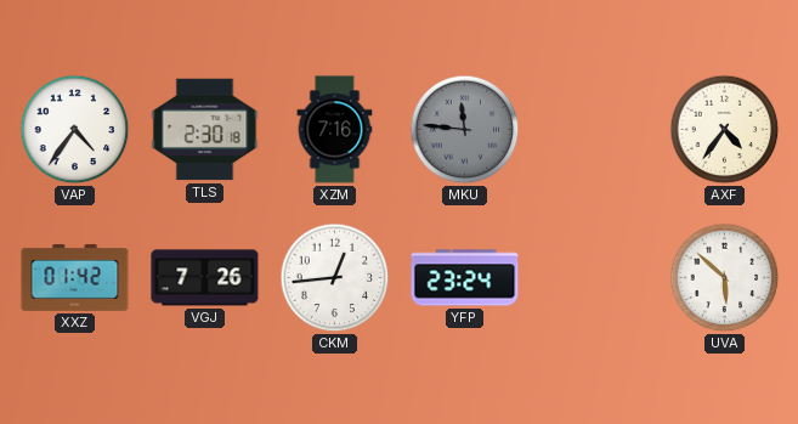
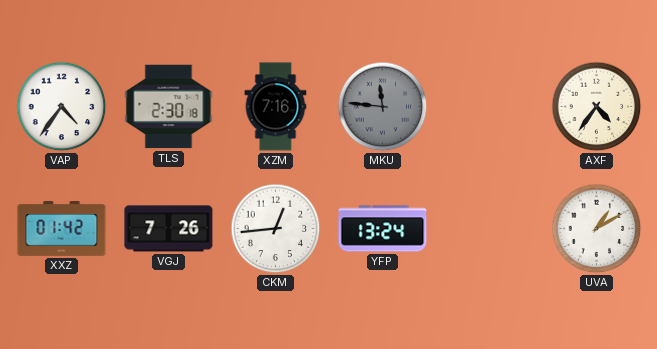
YFP: 23:24 -> 13:24
UVA: 5:52 -> 1:10
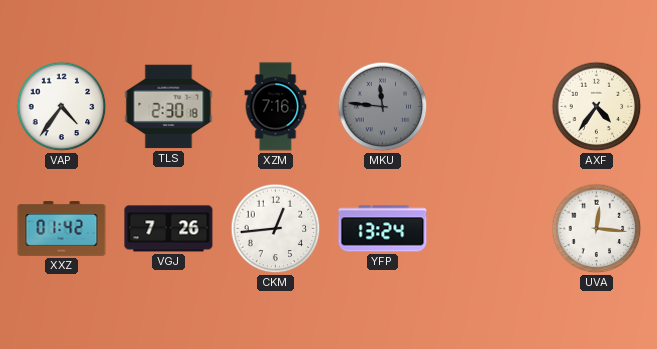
UVA: 1:10 -> 12:16
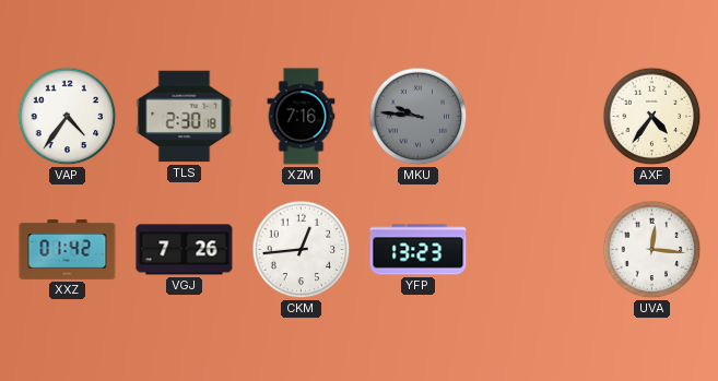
MKU: 11:46 -> 9:46
YFP: 13:24 -> 13:23
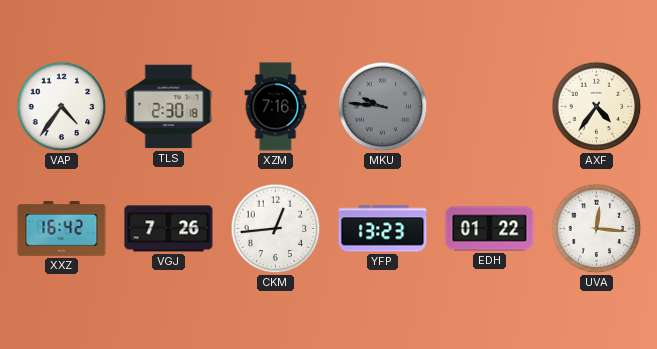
XXZ: 01:42 -> 16:42
EDH: none -> 01:22
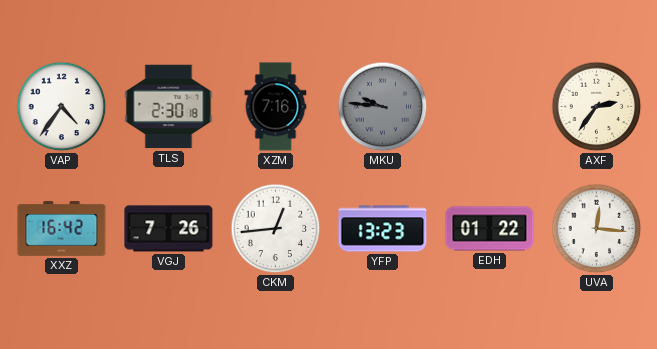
AXF: 4:36 -> 2:36
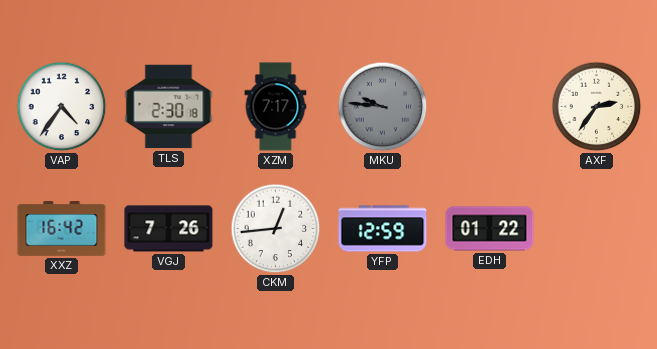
XZM: 7:16 -> 7:17
YFP: 13:23 -> 12:59
UVA: 12:16 -> none
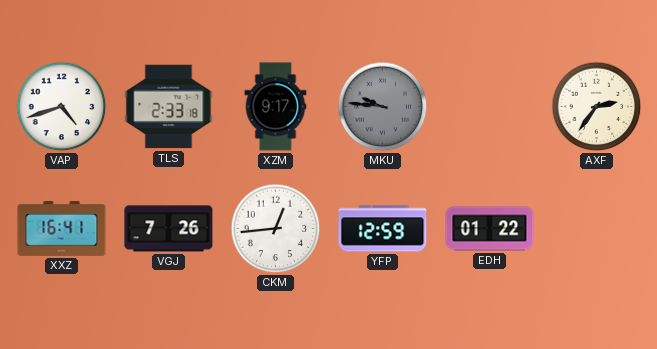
VAP: 4:36 -> 4:42
TLS: 2:30 -> 2:33
XZM: 7:17 -> 9:17
XXZ: 16:42 -> 16:41
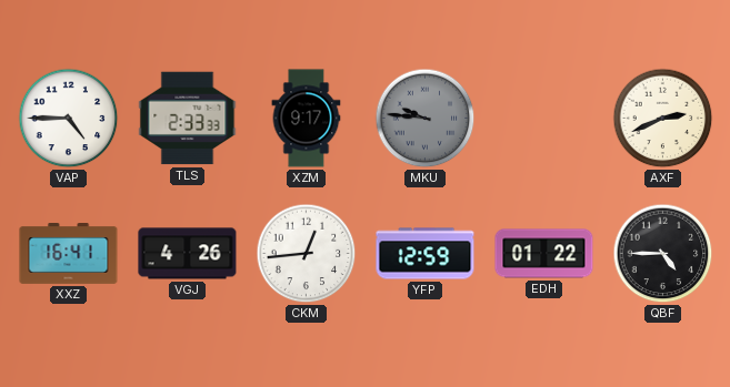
VAP: 4:42 -> 4:45
TLS: 2:33:18 -> 2:33:33
AXF: 2:36 -> 2:41
VGJ: 7:26 -> 4:26
QBF: none -> 4:45
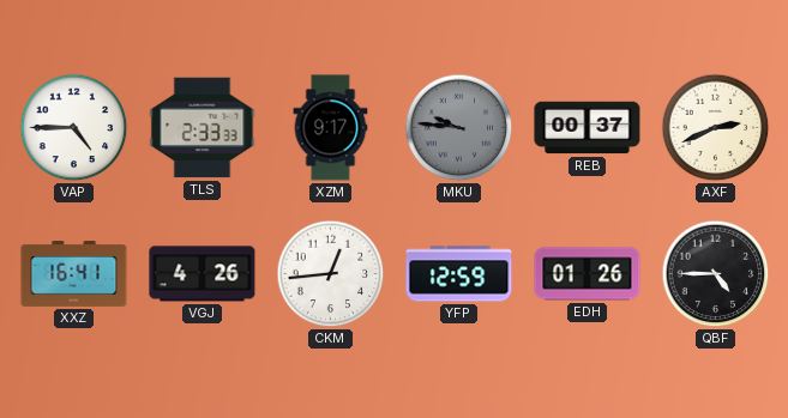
REB: none -> 00:37
EDH: 01:22 -> 01:26
